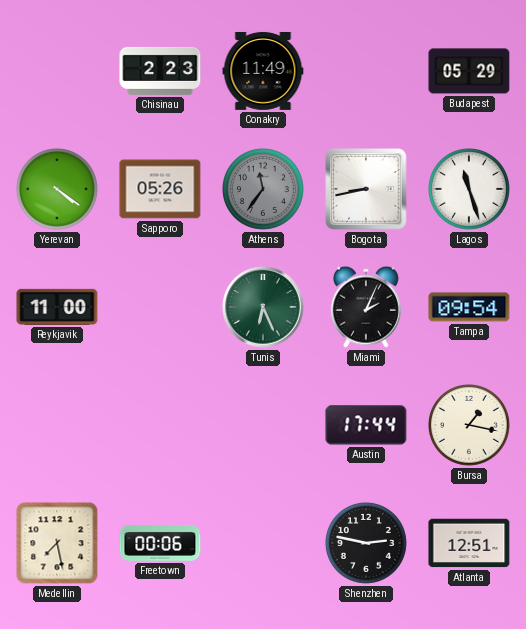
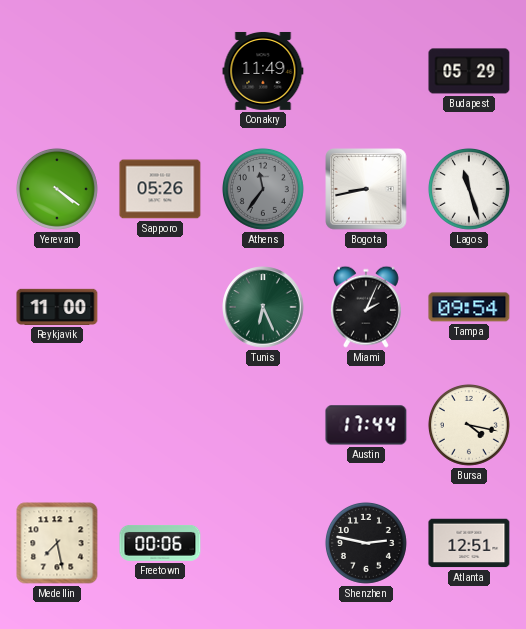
Chisinau: 2:23 -> none
Bursa: 1:17 -> 4:17
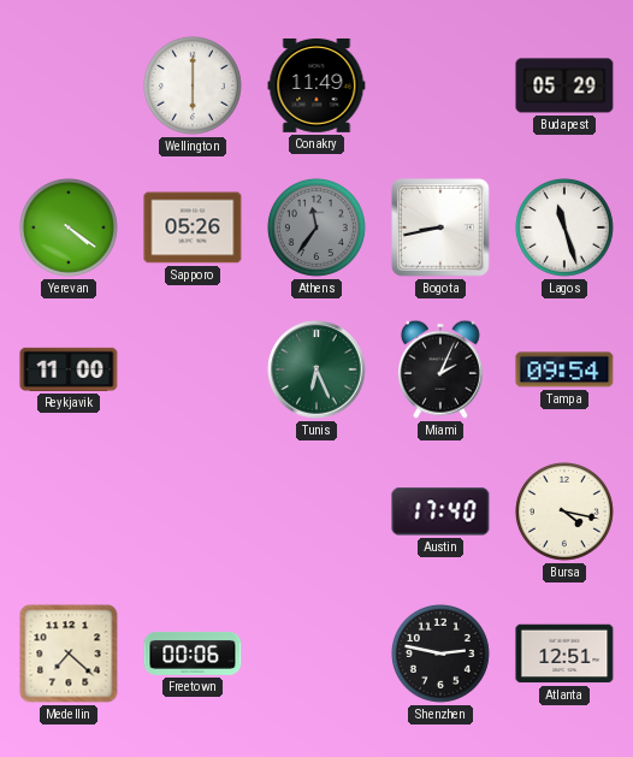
Wellington: none -> 6:00
Austin: 17:44 -> 17:40
Medellin: 7:28 -> 7:22
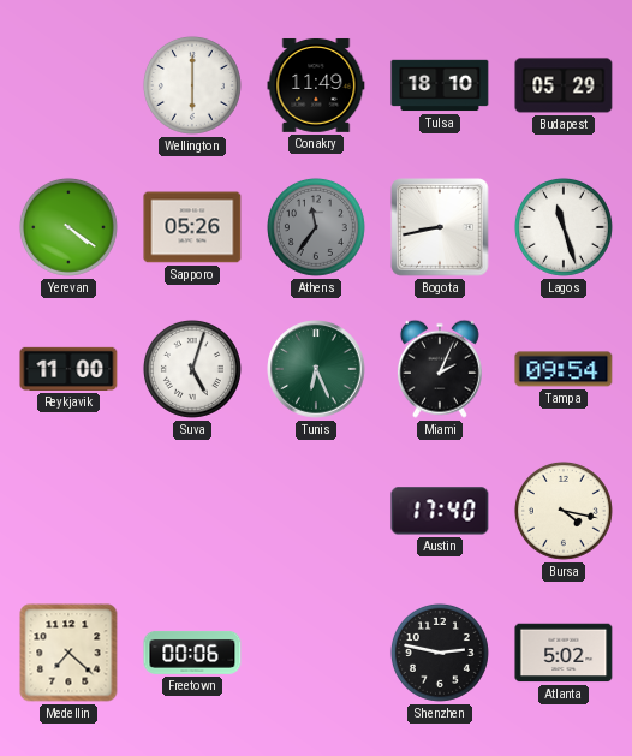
Tulsa: none -> 18:10
Suva: none -> 5:03
Atlanta: 12:51 -> 5:02
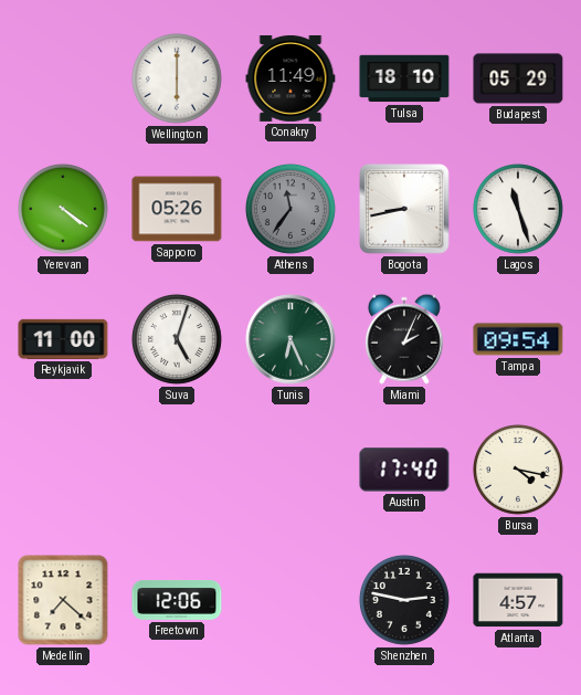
Freetown: 00:06 -> 12:06
Atlanta: 5:02 -> 4:57
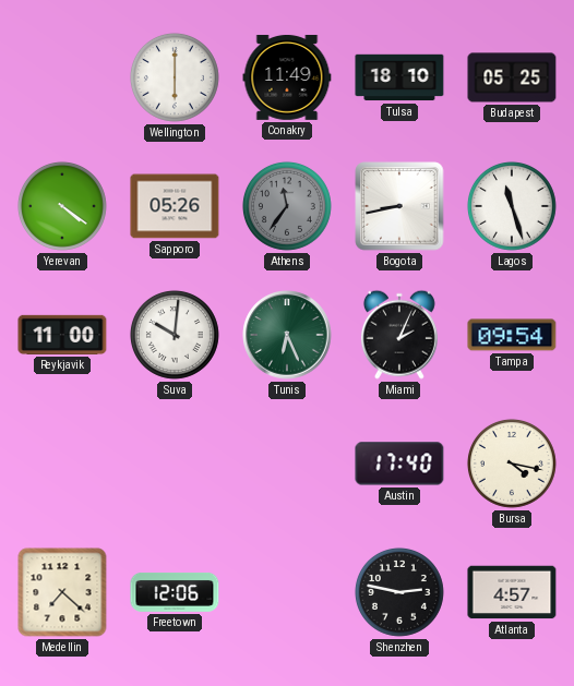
Budapest: 05:29 -> 05:25
Suva: 5:03 -> 10:01
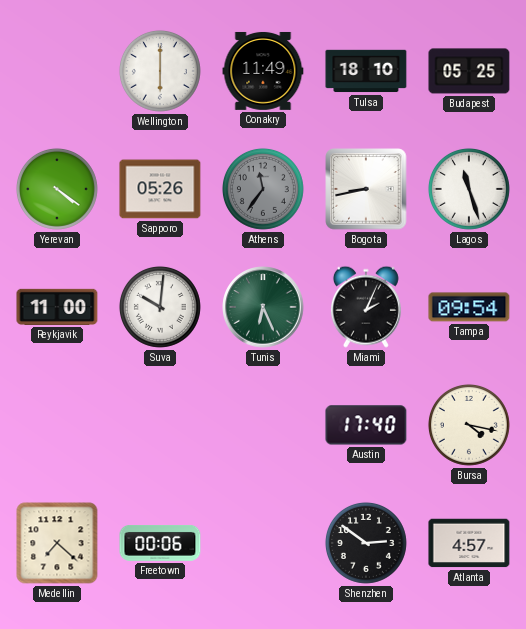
Freetown: 12:06 -> 00:06
Shenzhen: 2:47 -> 2:51
